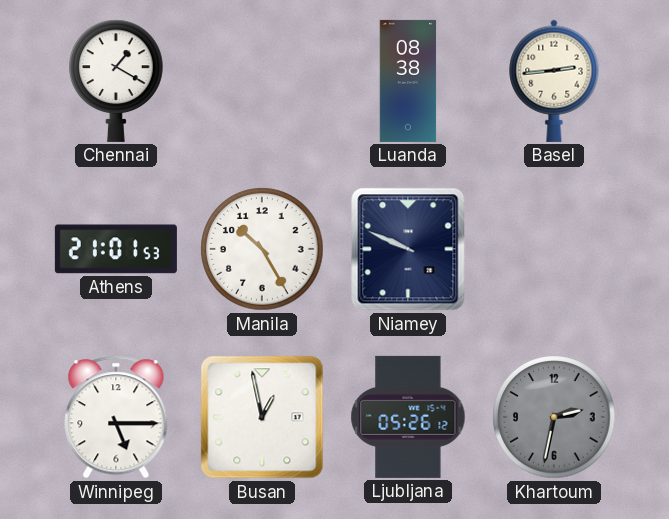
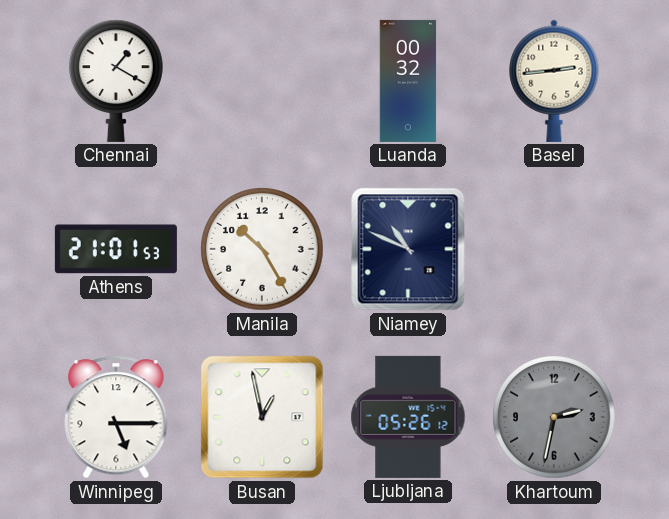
Luanda: 08:38 -> 00:32
Niamey: 9:49 -> 10:49
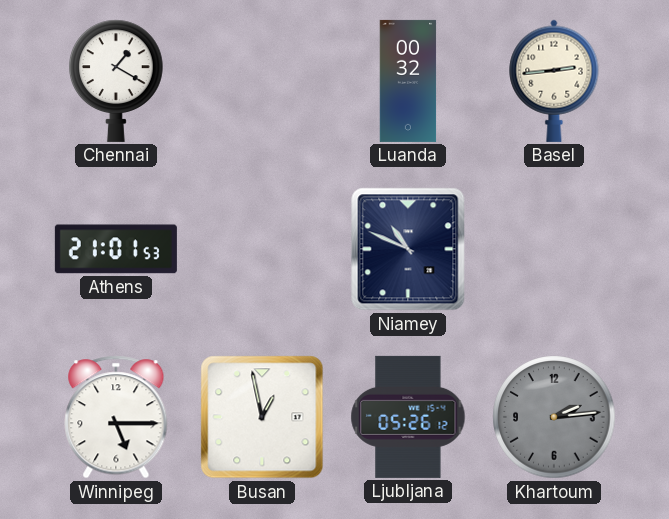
Manila: 10:25 -> none
Khartoum: 2:32 -> 2:14
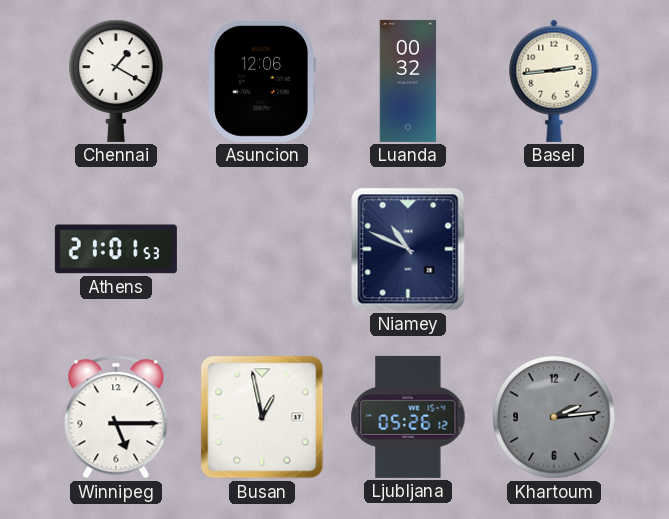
Asuncion: none -> 12:06
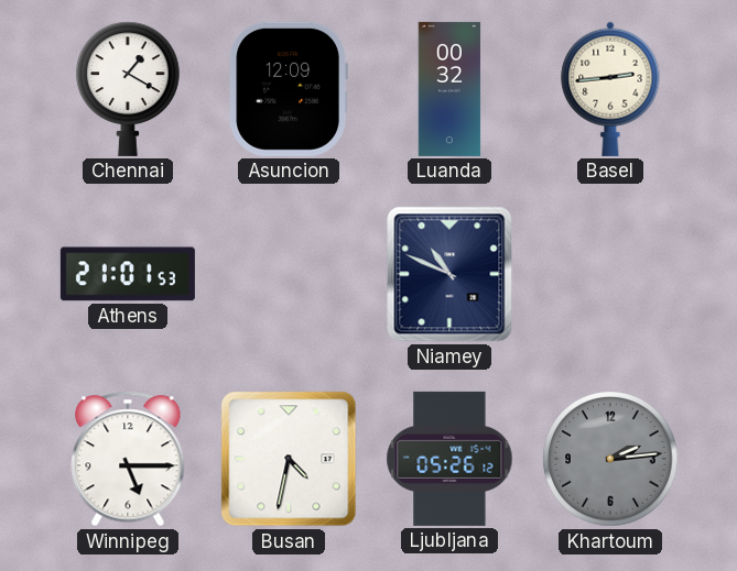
Asuncion: 12:06 -> 12:09
Busan: 12:58 -> 4:32
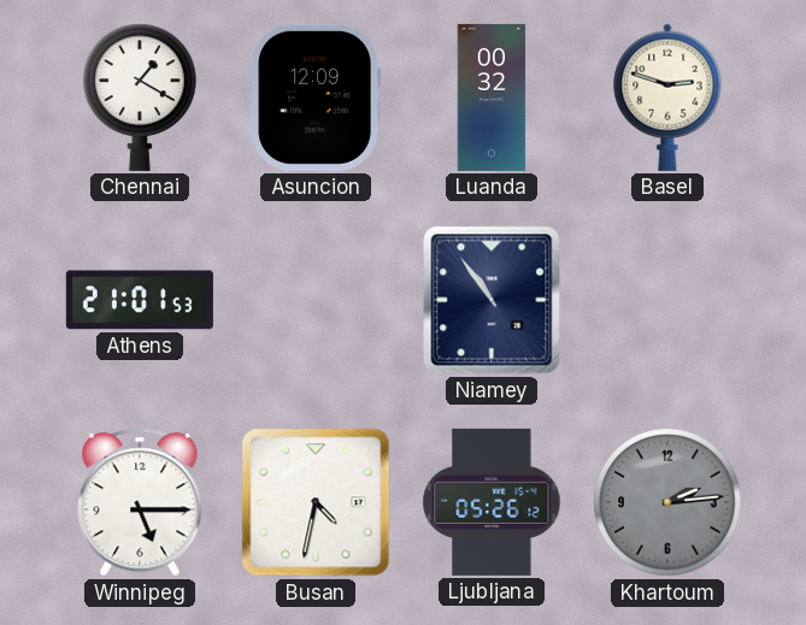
Basel: 2:44 -> 2:48
Niamey: 10:49 -> 10:54
